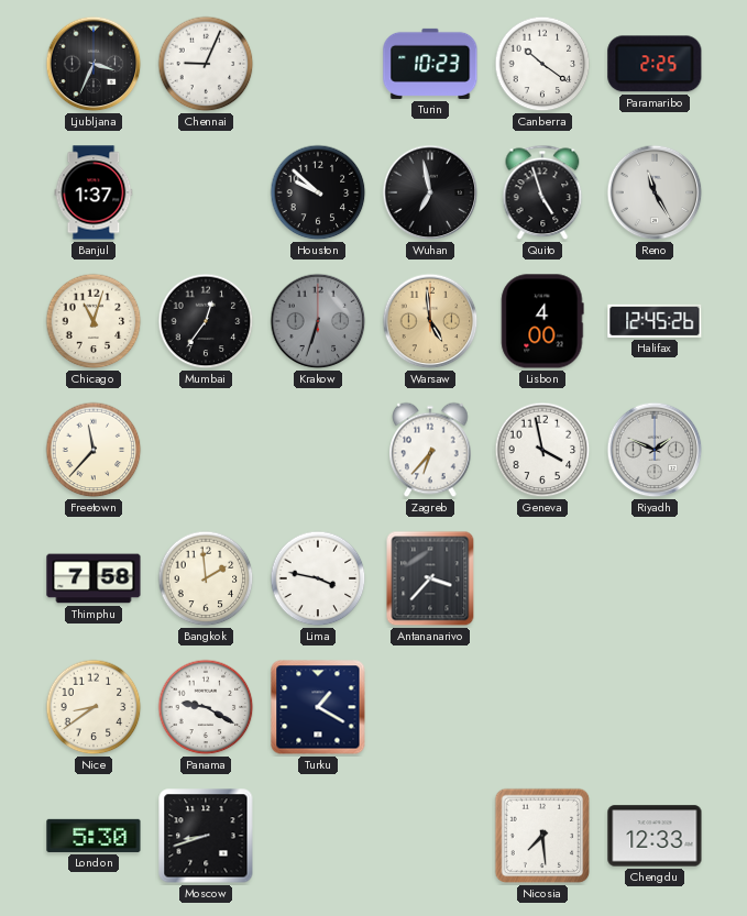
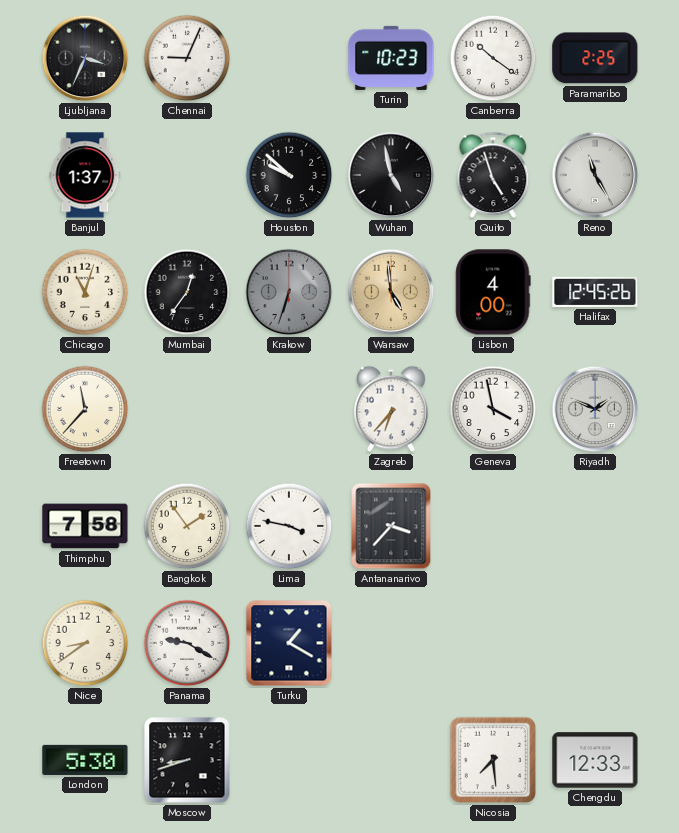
Wuhan: 6:58 -> 4:58
Bangkok: 1:59 -> 1:54
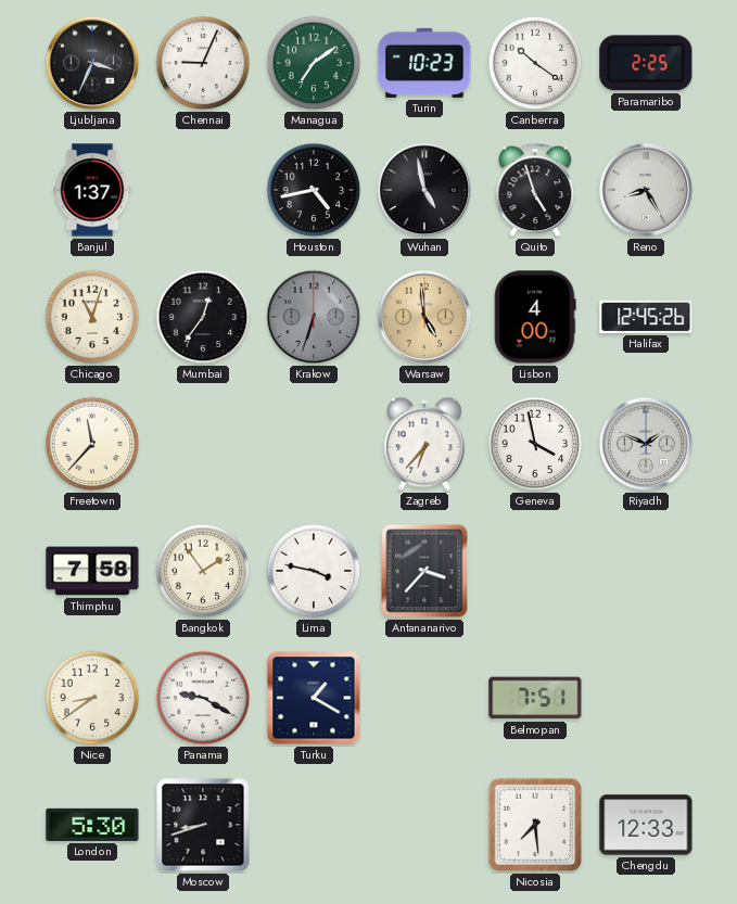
Managua: none -> 7:09
Houston: 9:52 -> 4:43
Reno: 11:25 -> 8:25
Belmopan: none -> 7:51
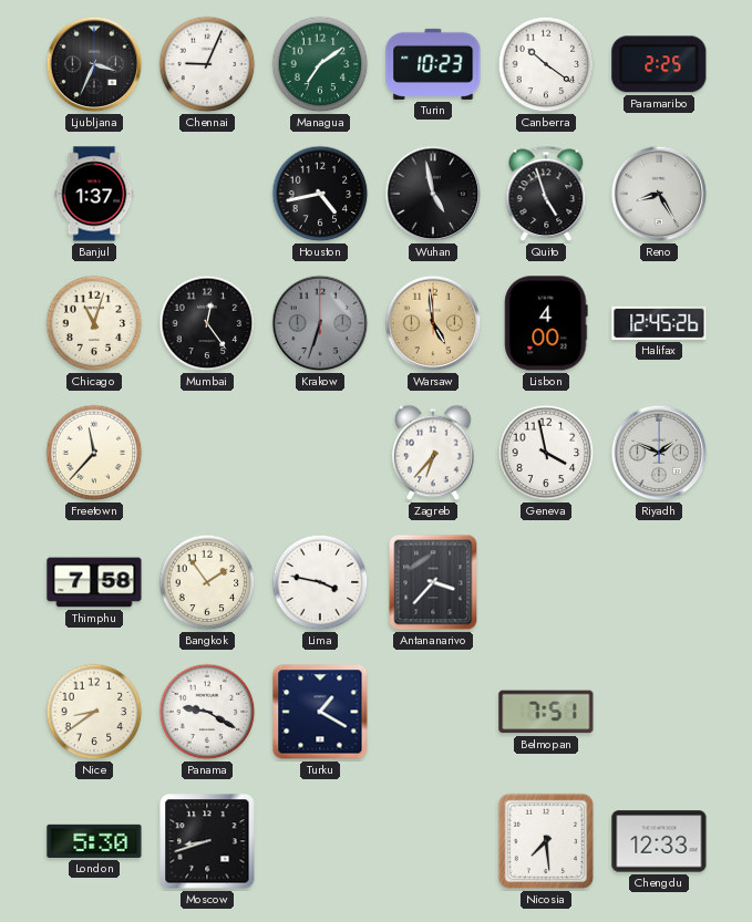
Mumbai: 12:36 -> 12:24
